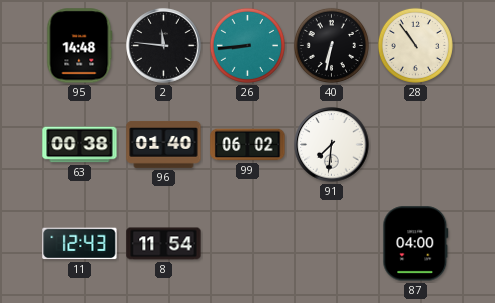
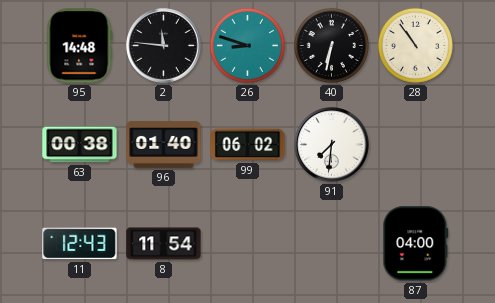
26: 8:44 -> 8:48
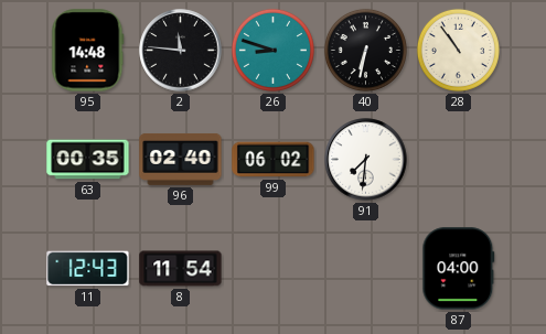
63: 00:38 -> 00:35
96: 01:40 -> 02:40
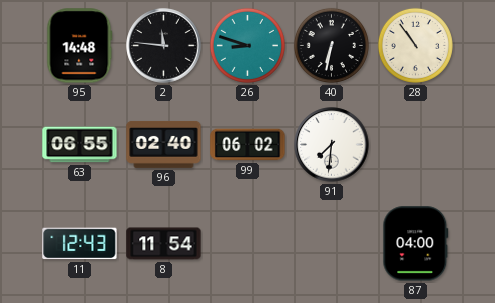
63: 00:35 -> 06:55
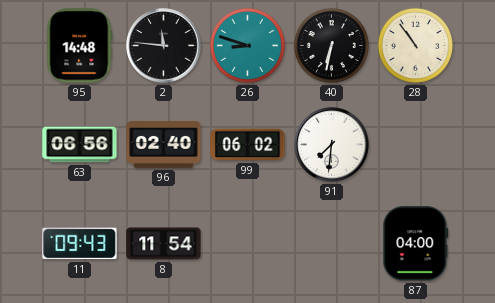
63: 06:55 -> 06:56
11: 12:43 -> 09:43
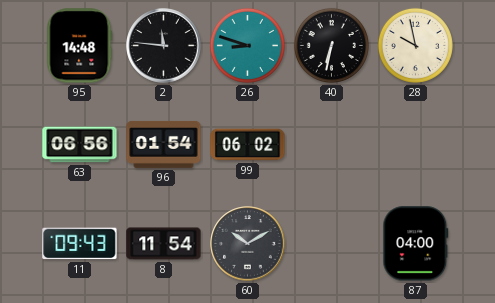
28: 10:54 -> 9:58
96: 02:40 -> 01:54
91: 7:31 -> none
60: none -> 10:10
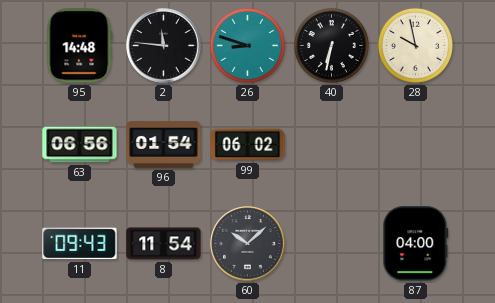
60: 10:10 -> 10:08
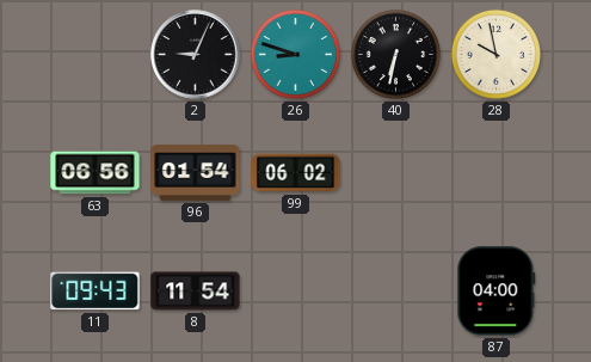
95: 14:48 -> none
2: 11:46 -> 9:04
60: 10:08 -> none
